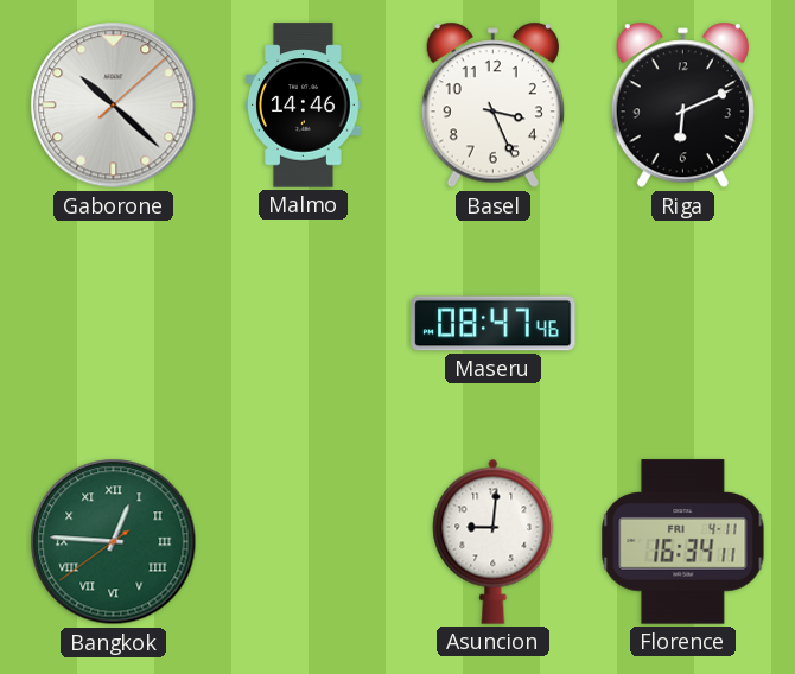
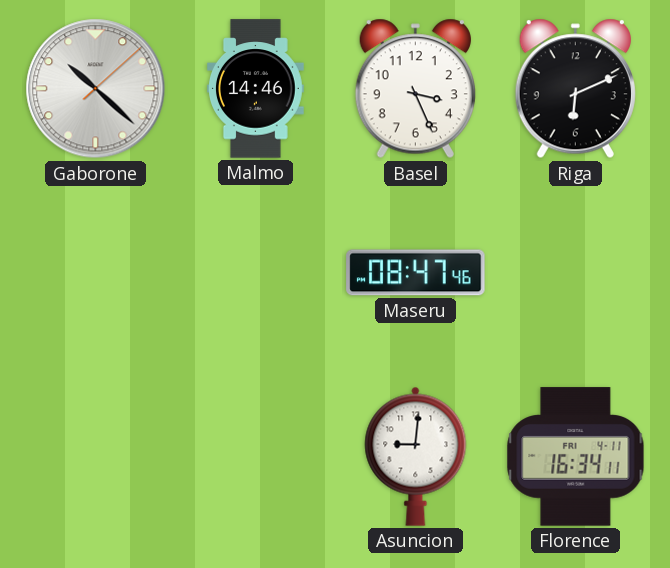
Bangkok: 12:45 -> none
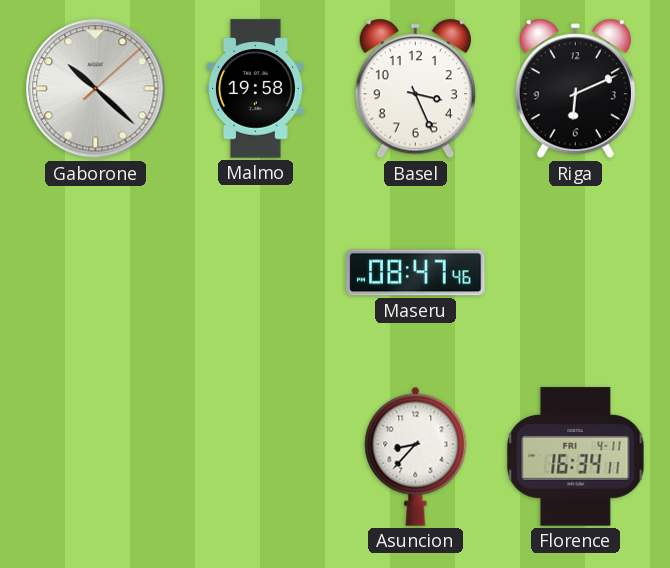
Malmo: 14:46 -> 19:58
Asuncion: 9:01 -> 8:37
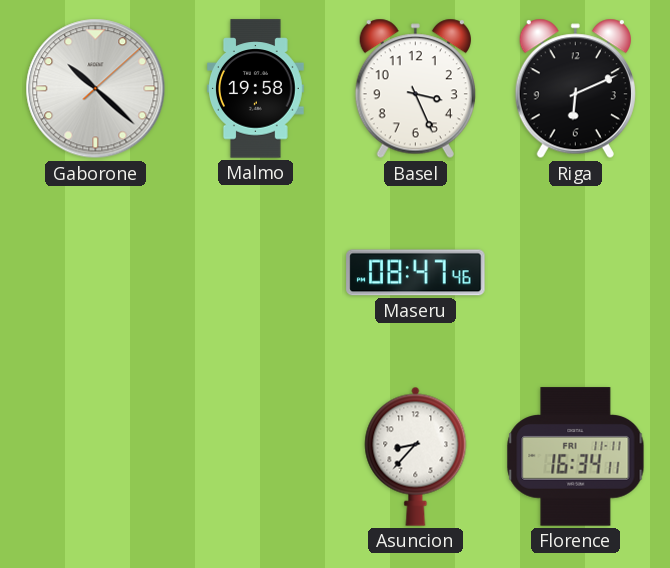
Florence date: FRI 4-11 -> FRI 11-11
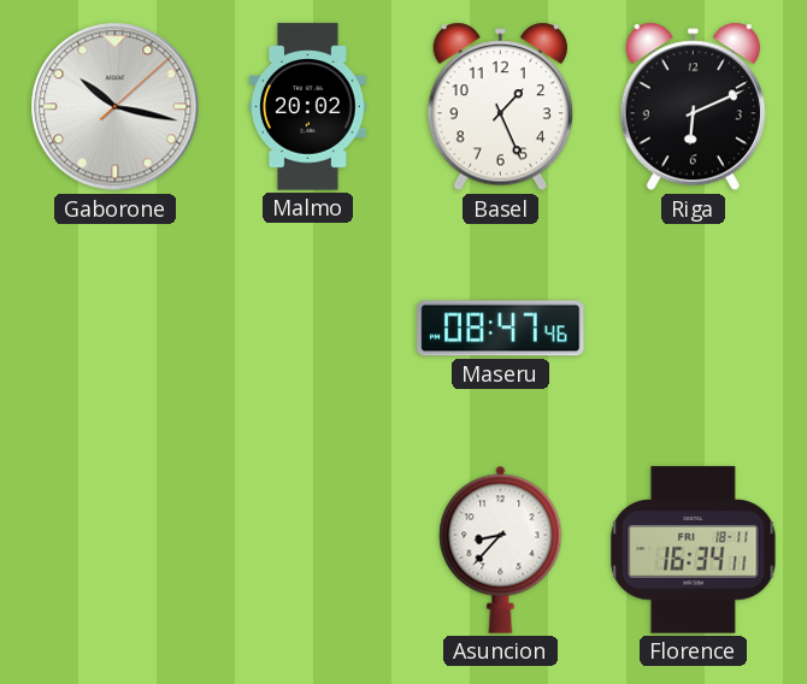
Gaborone: 10:22 -> 10:17
Malmo: 19:58 -> 20:02
Basel: 3:26 -> 1:26
Florence date: FRI 11-11 -> FRI 18-11
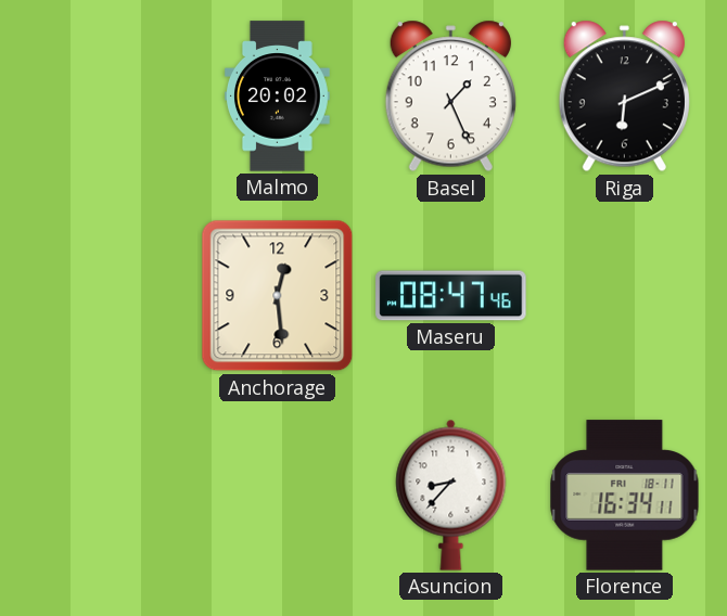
Gaborone: 10:17 -> none
Anchorage: none -> 12:29
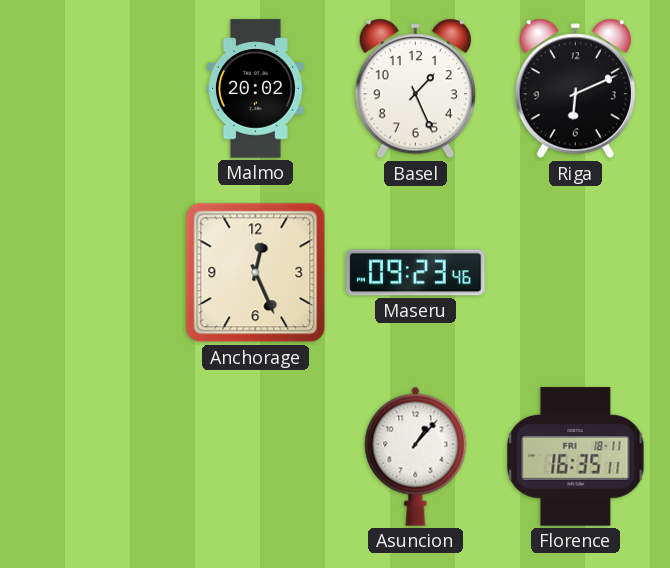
Anchorage: 12:29 -> 12:26
Maseru: 08:47 -> 09:23
Asuncion: 8:37 -> 1:07
Florence: 16:34 -> 16:35
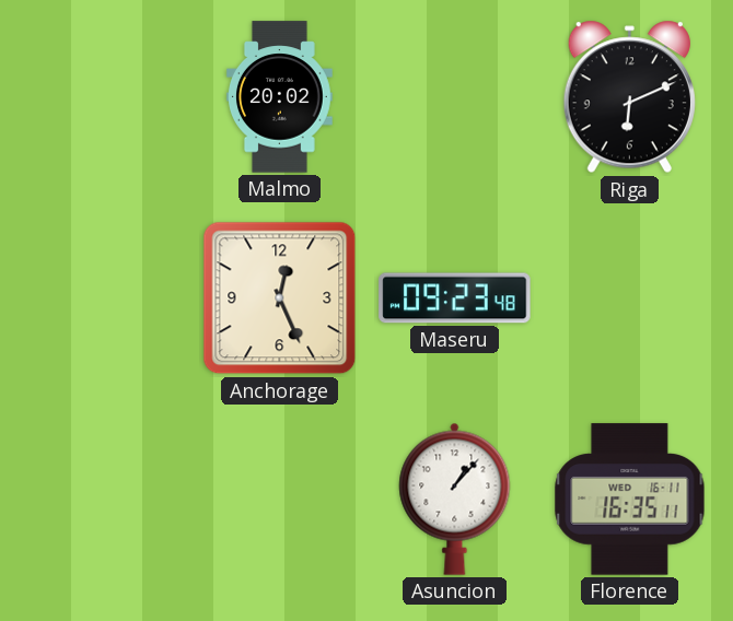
Basel: 1:26 -> none
Maseru: 09:23:46 -> 09:23:48
Florence date: FRI 18-11 -> WED 16-11
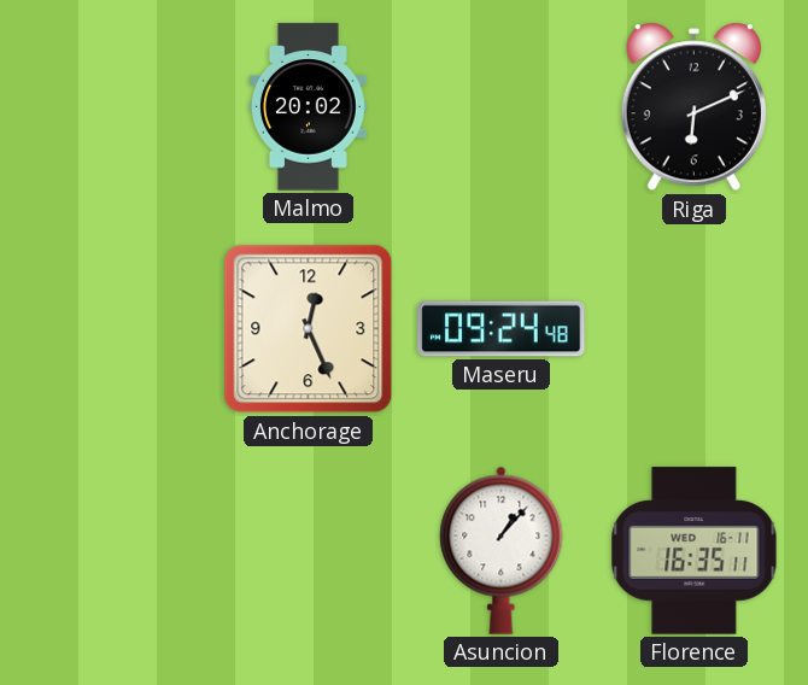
Maseru: 09:23 -> 09:24
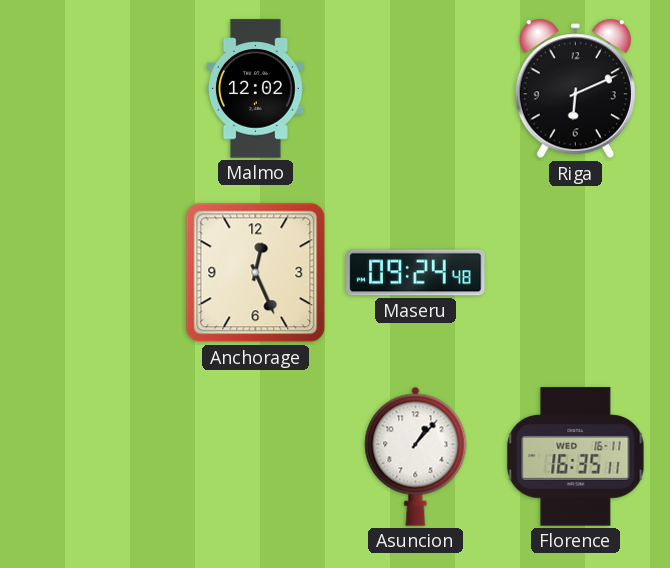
Malmo: 20:02 -> 12:02
